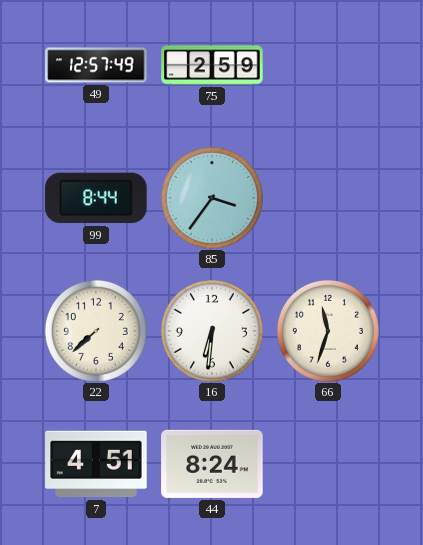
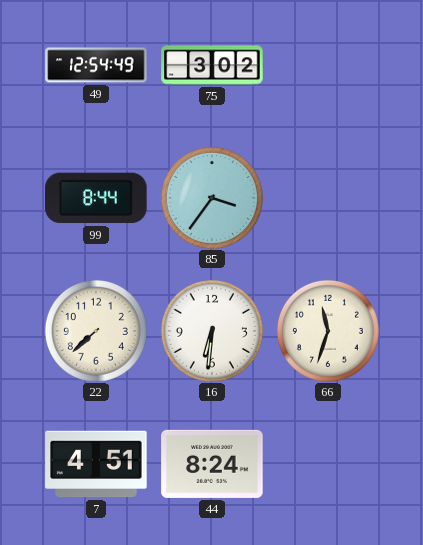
49: 12:57 -> 12:54
75: 2:59 -> 3:02
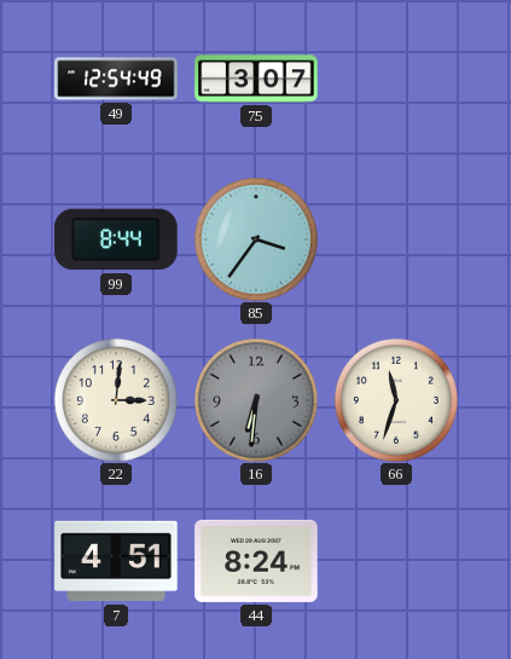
75: 3:02 -> 3:07
22: 7:38 -> 3:01
16 dial: white -> grey
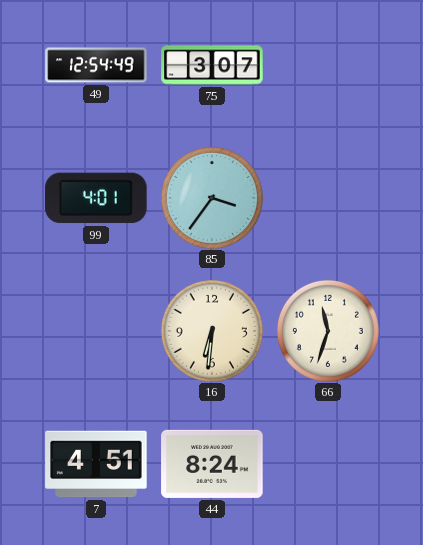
99: 8:44 -> 4:01
22: 3:01 -> none
16 dial: grey -> cream
